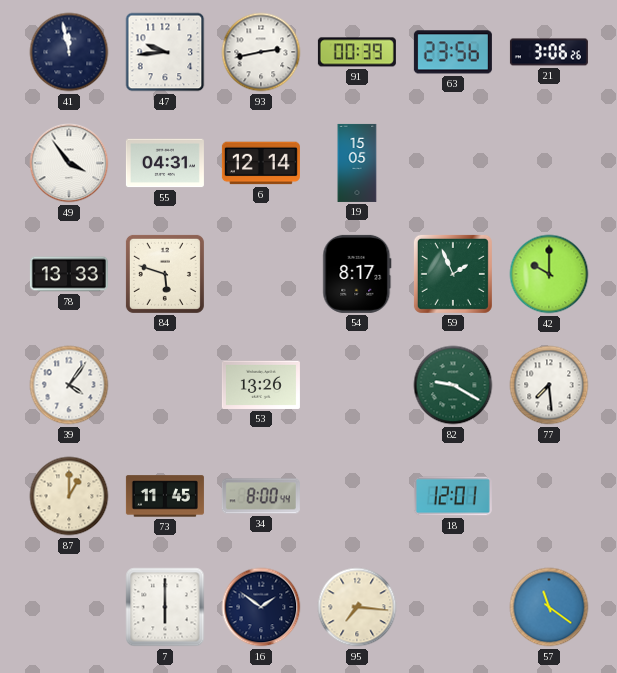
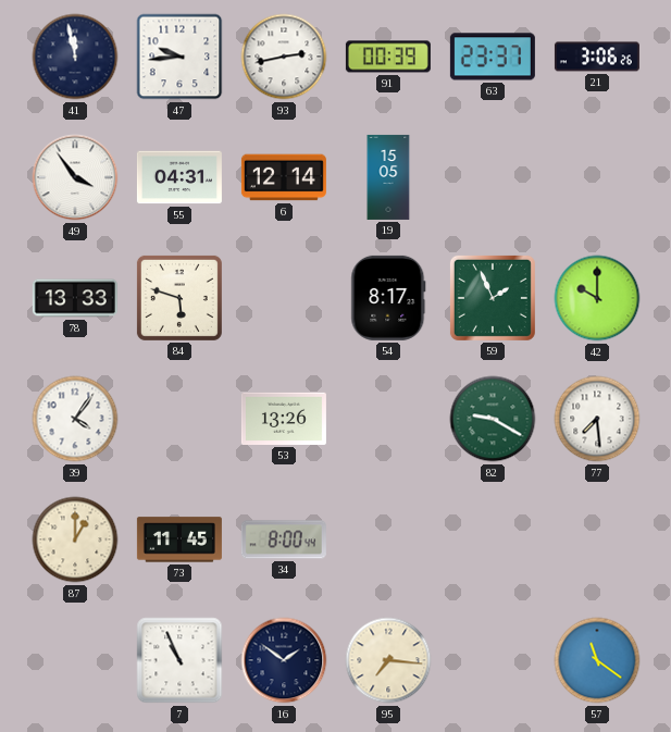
63: 23:56 -> 23:37
18: 12:01 -> none
7: 6:00 -> 10:56
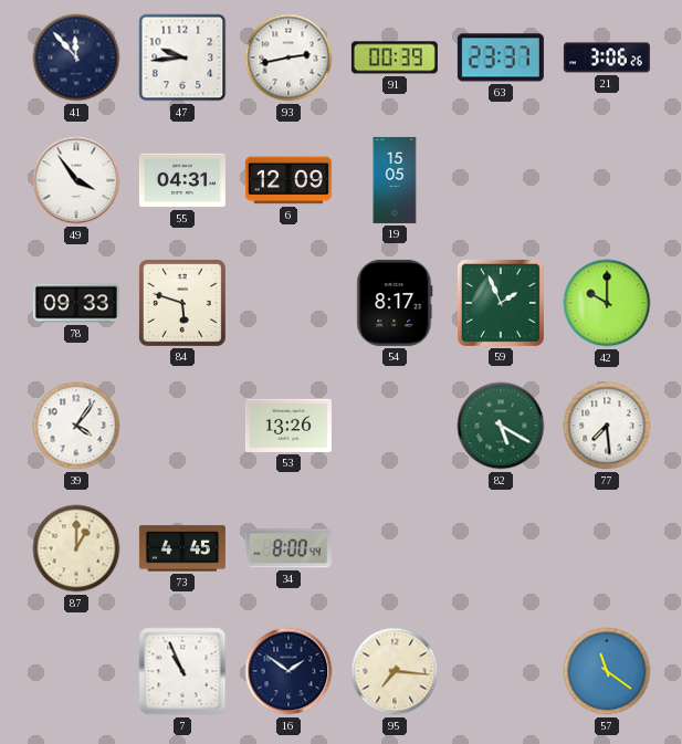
41: 11:58 -> 11:53
6: 12:14 -> 12:09
78: 13:33 -> 09:33
82: 9:20 -> 5:20
73: 11:45 -> 4:45
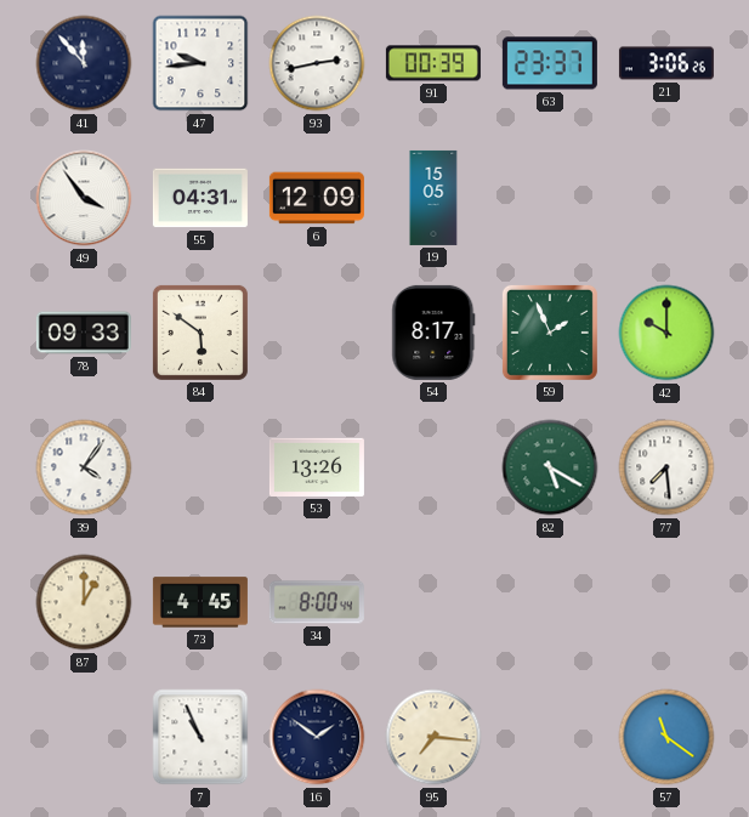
84: 5:48 -> 5:51
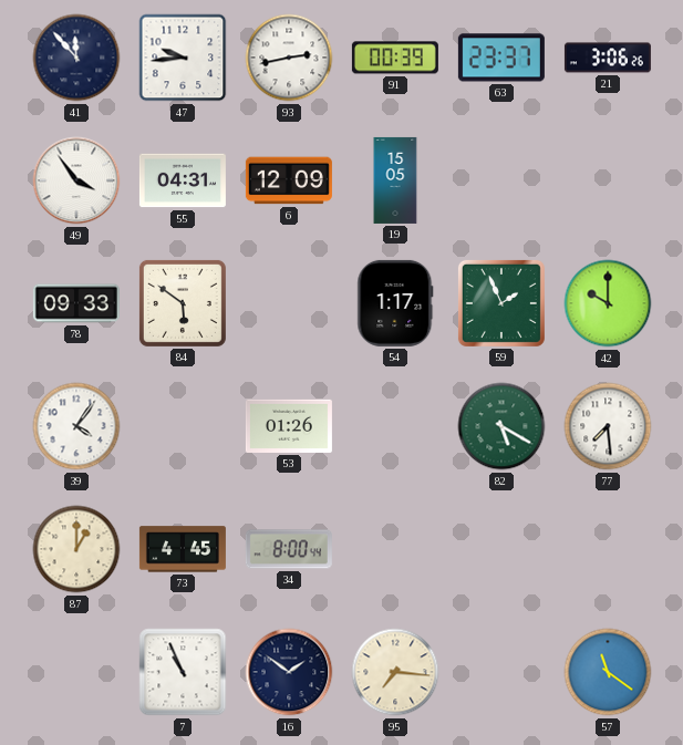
54: 8:17 -> 1:17
53: 13:26 -> 01:26
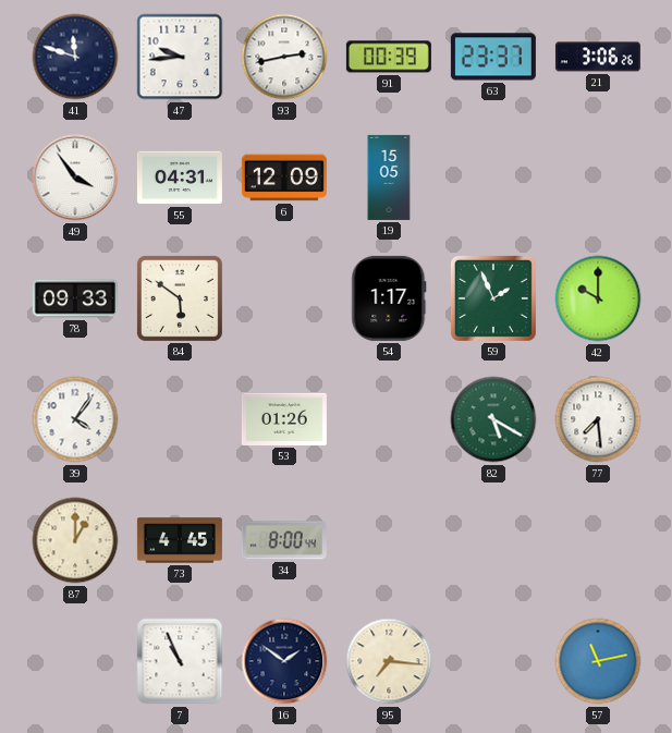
41: 11:53 -> 11:48
57: 11:21 -> 11:13
